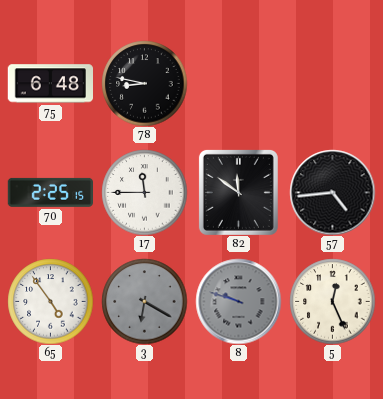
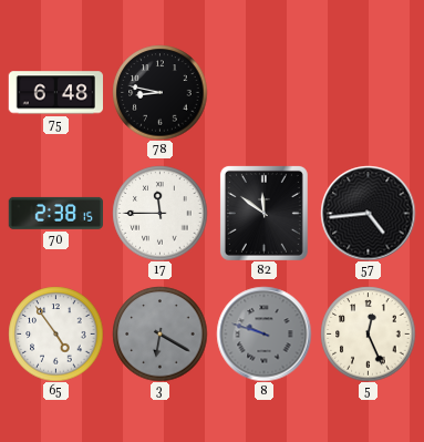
70: 2:25 -> 2:38
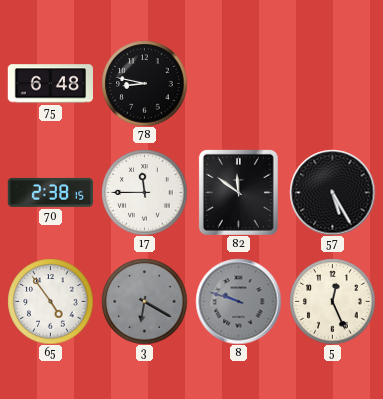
57: 4:44 -> 5:25
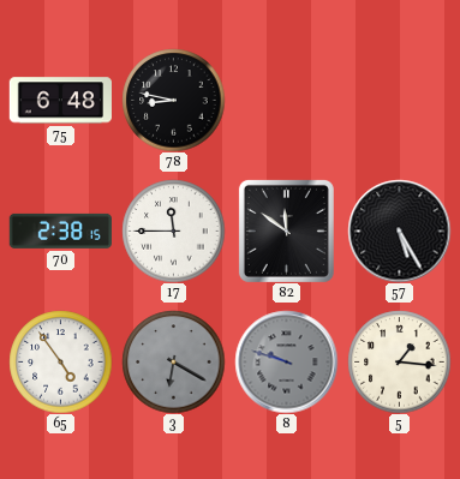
5: 12:26 -> 1:16
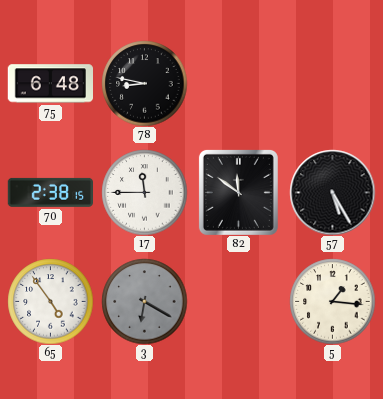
8: 9:48 -> none
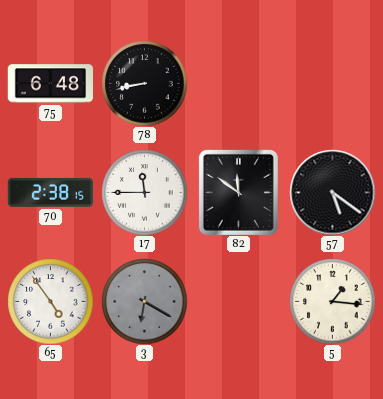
78: 8:47 -> 8:43
57: 5:25 -> 5:21
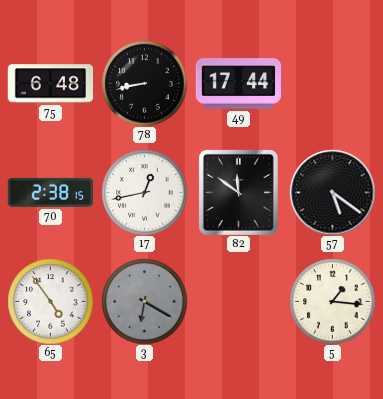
49: none -> 17:44
17: 11:45 -> 12:43
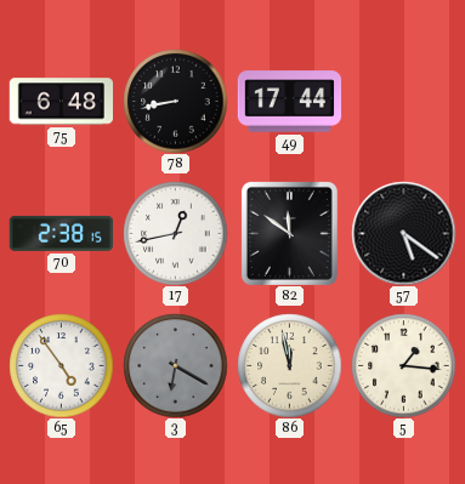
86: none -> 11:58
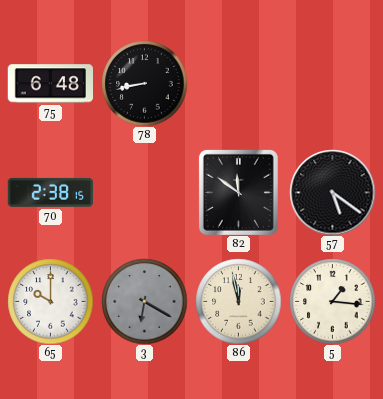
49: 17:44 -> none
17: 12:43 -> none
65: 4:54 -> 10:00
